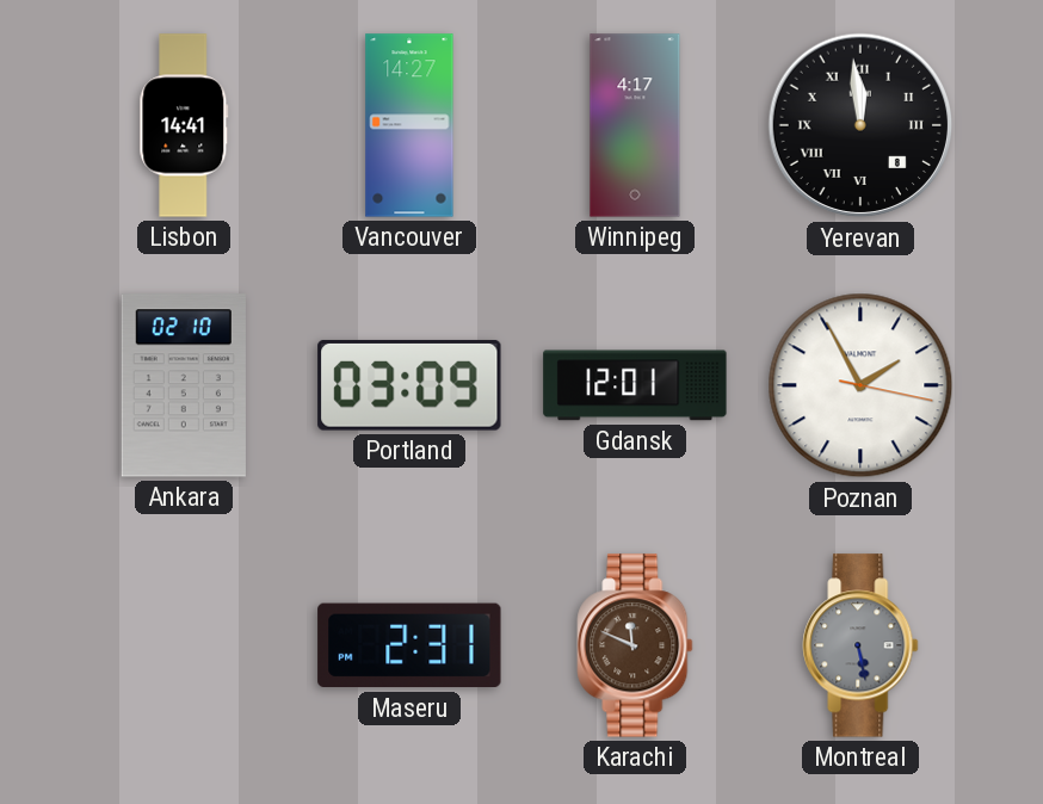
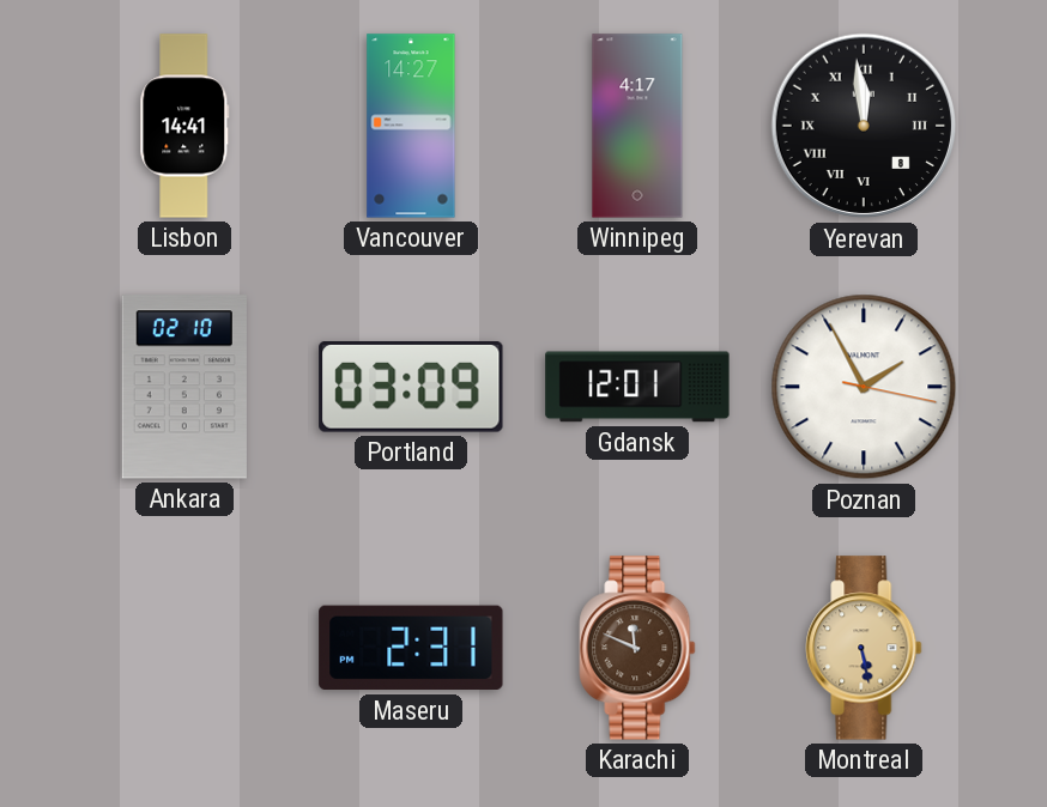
Montreal dial: grey -> champagne
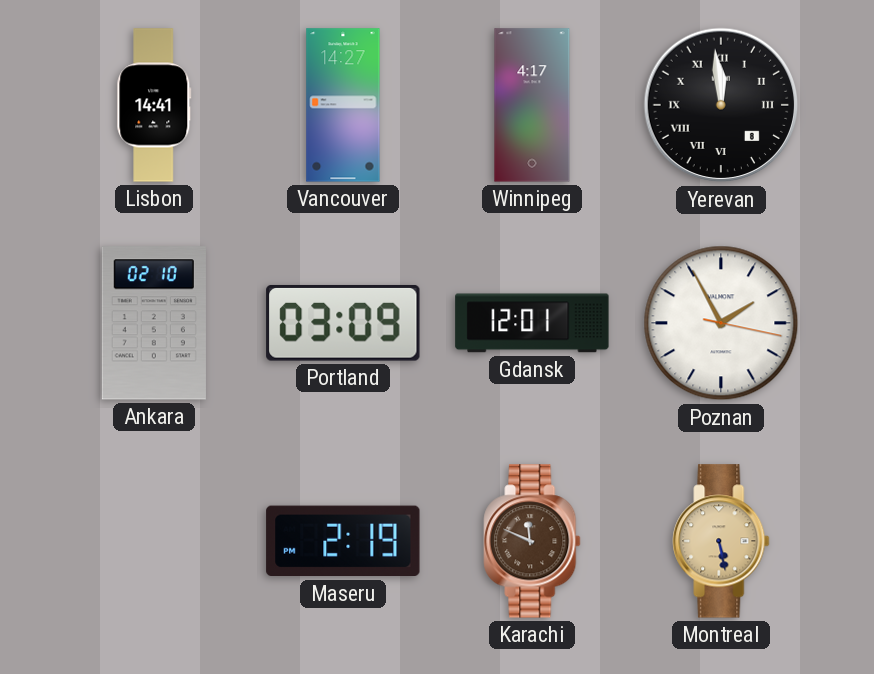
Maseru: 2:31 -> 2:19
